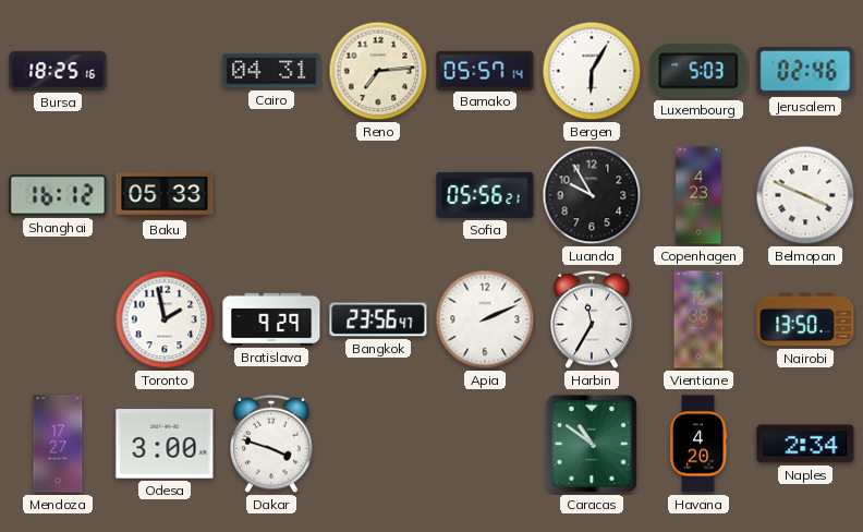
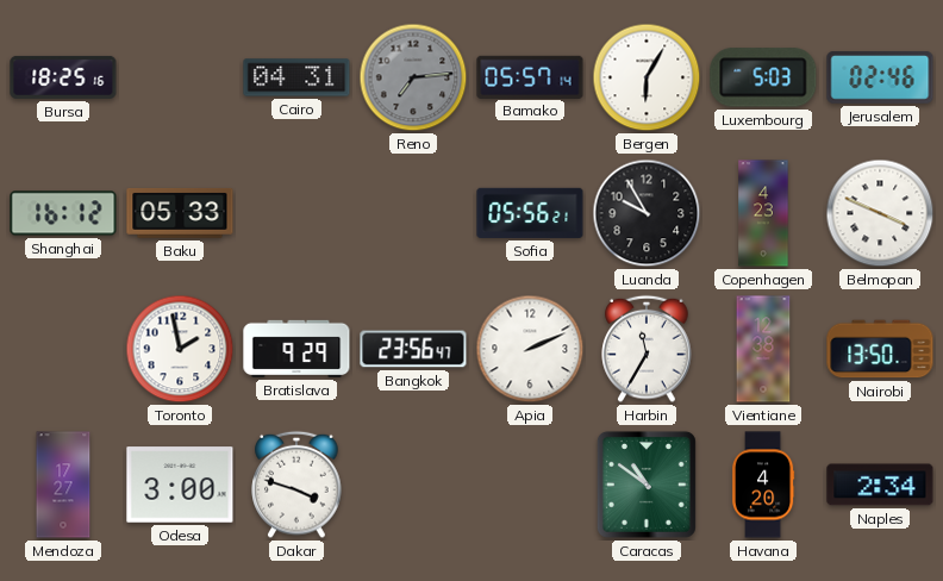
Reno dial: cream -> grey
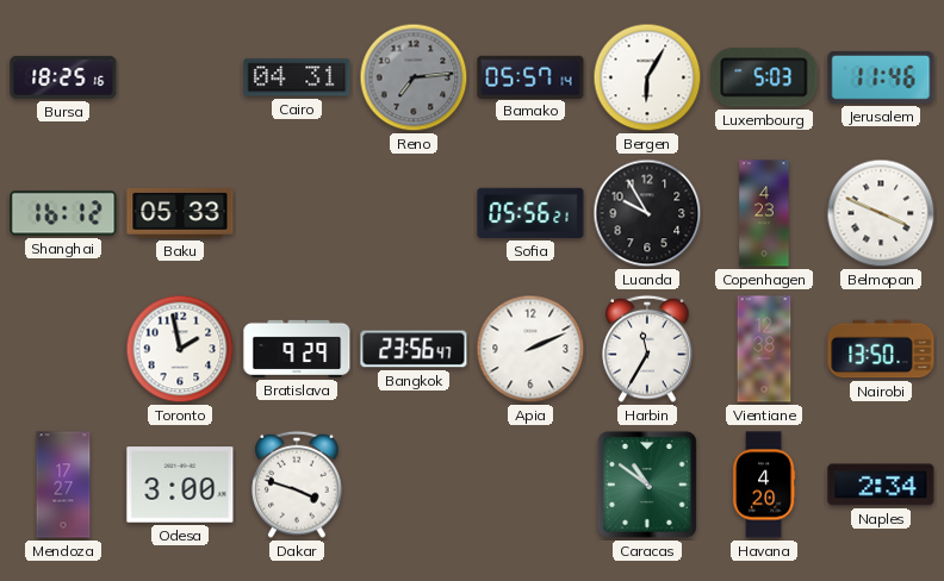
Jerusalem: 02:46 -> 11:46
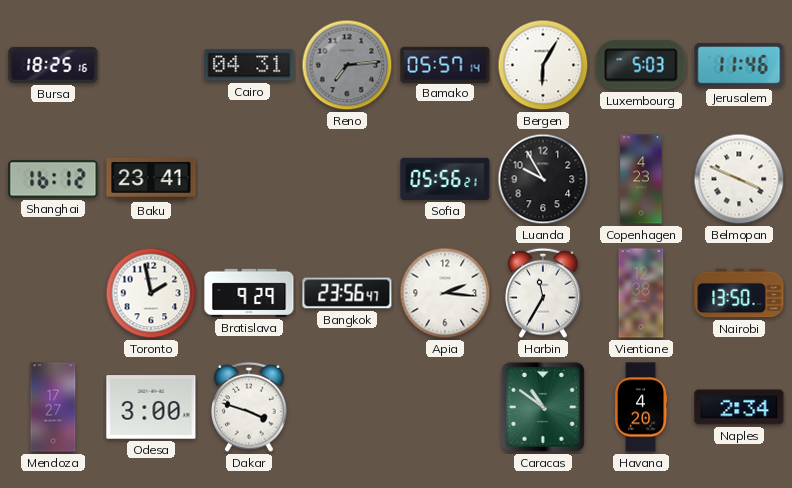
Baku: 05:33 -> 23:41
Apia: 2:11 -> 2:16
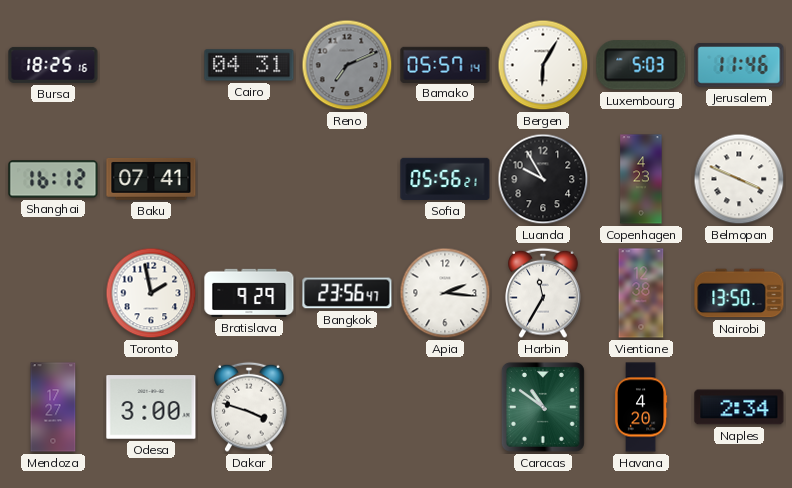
Reno: 7:14 -> 7:11
Baku: 23:41 -> 07:41
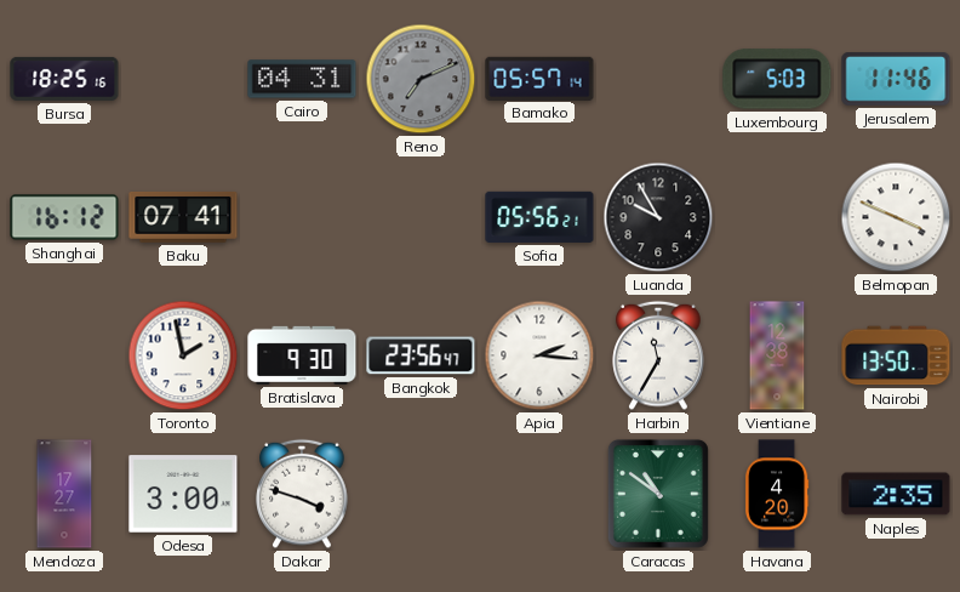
Bergen: 6:05 -> none
Copenhagen: 4:23 -> none
Bratislava: 9:29 -> 9:30
Naples: 2:34 -> 2:35
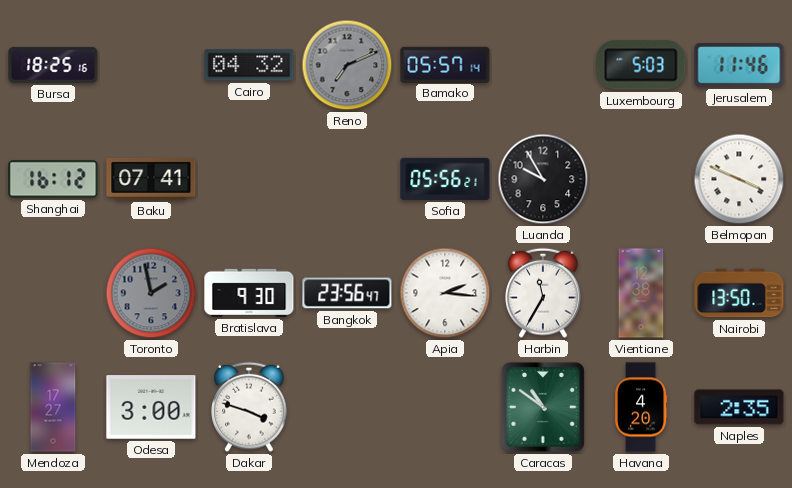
Cairo: 04:31 -> 04:32
Toronto dial: white -> grey
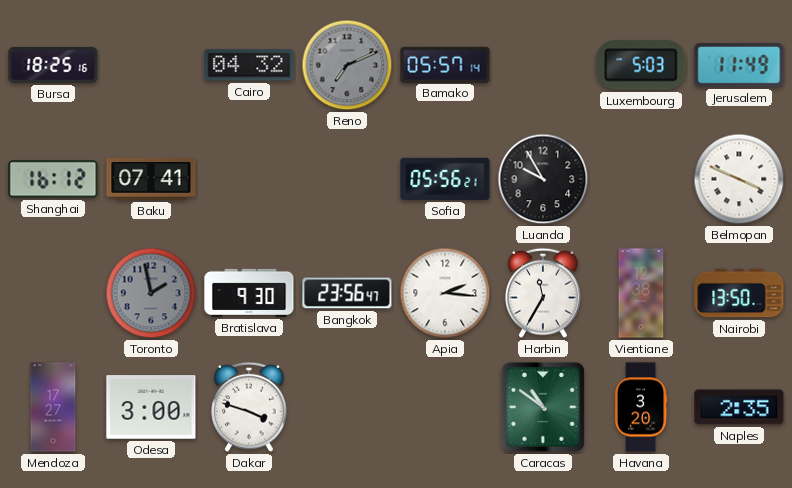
Jerusalem: 11:46 -> 11:49
Havana: 4:20 -> 3:20
